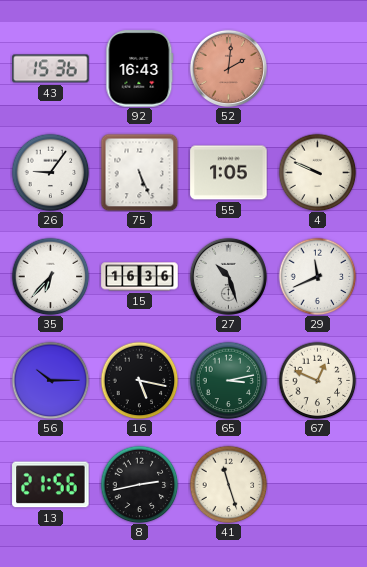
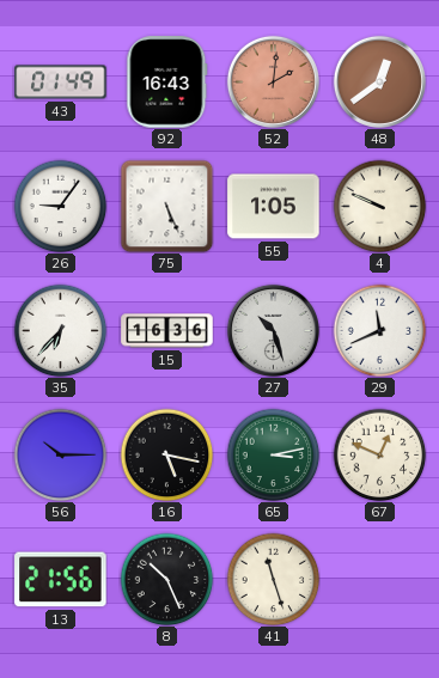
43: 15:36 -> 01:49
48: none -> 12:39
8: 2:43 -> 10:26
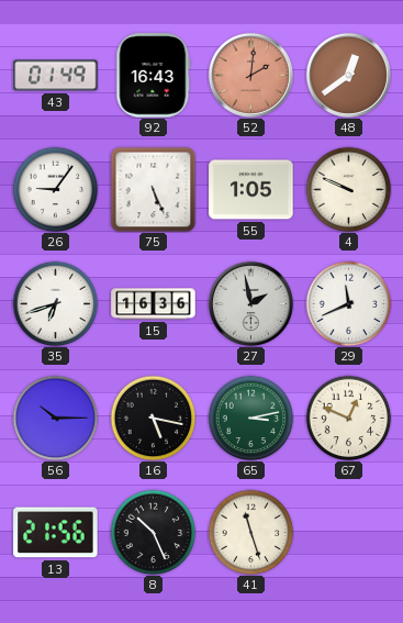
35: 6:37 -> 6:42
27: 10:27 -> 1:58
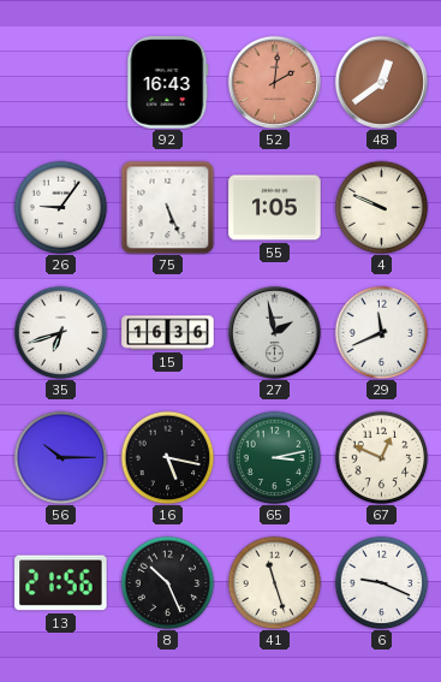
43: 01:49 -> none
6: none -> 9:19
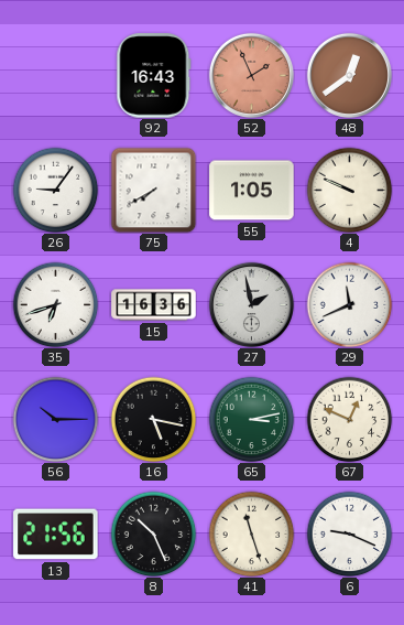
52: 2:01 -> 1:56
75: 5:26 -> 7:40
